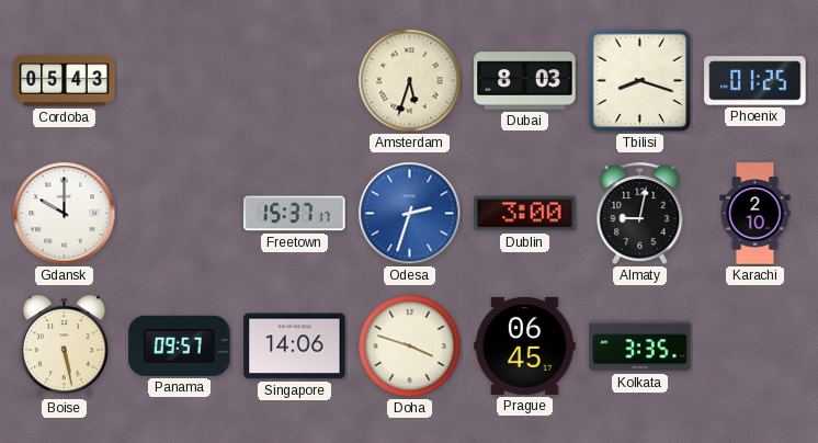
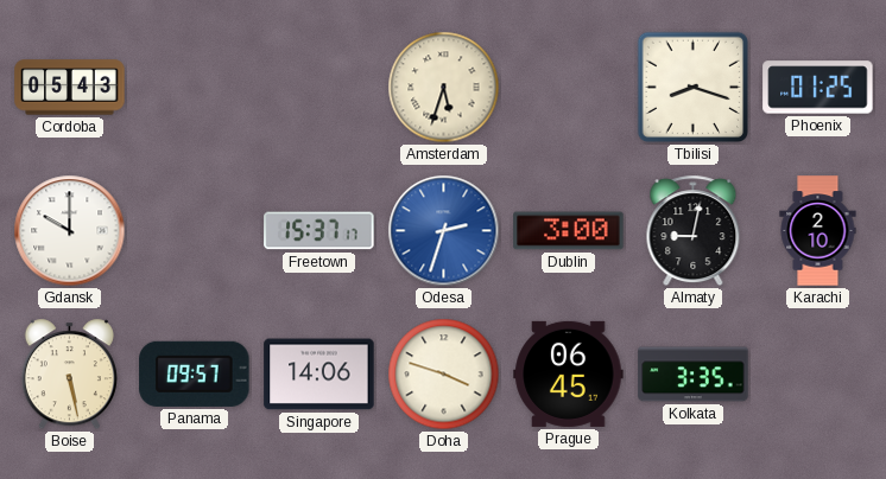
Dubai: 8:03 -> none
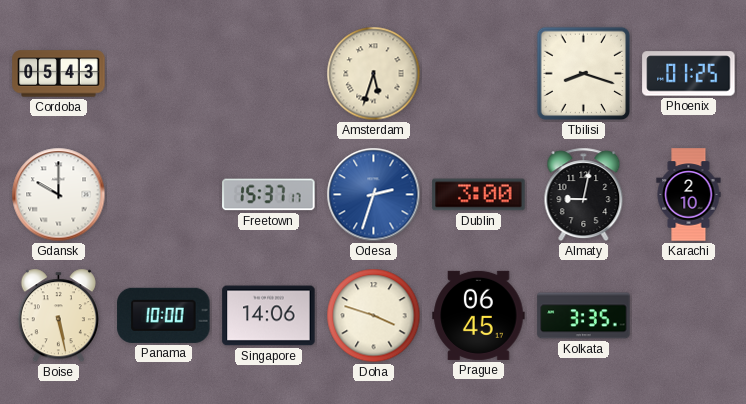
Panama: 09:57 -> 10:00
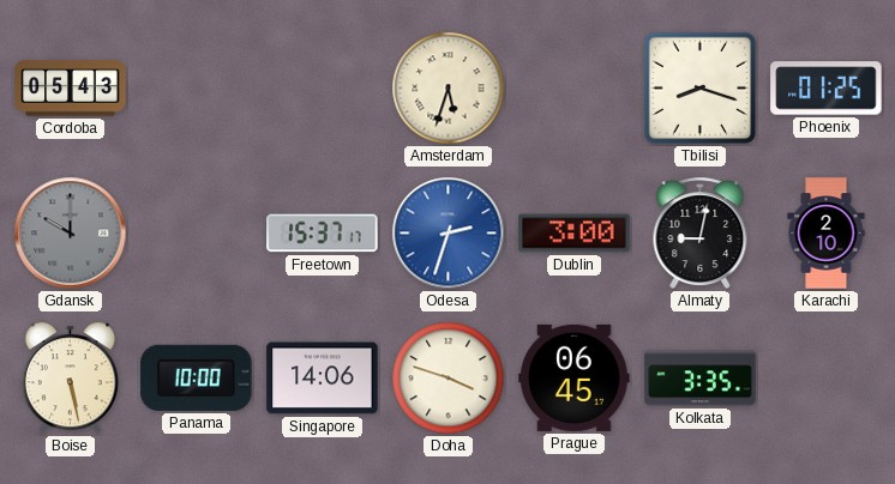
Gdansk dial: white -> grey
